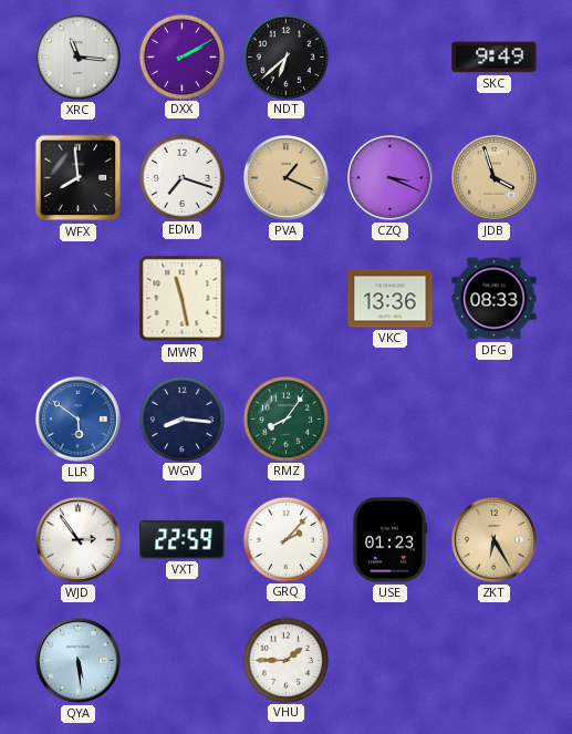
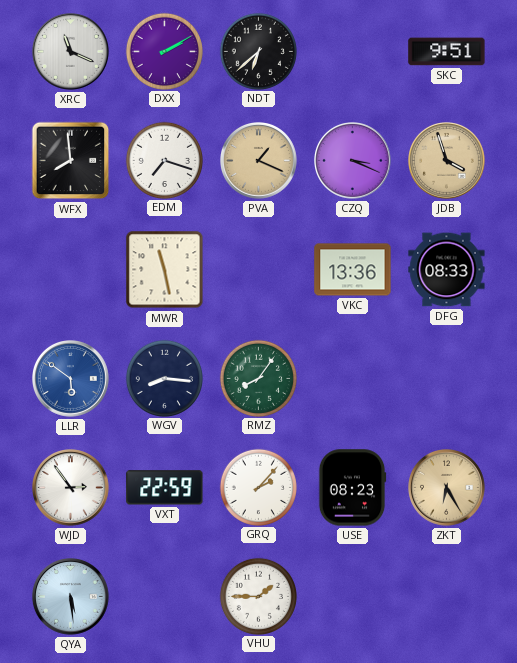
XRC: 11:16 -> 11:19
SKC: 9:49 -> 9:51
USE: 01:23 -> 08:23
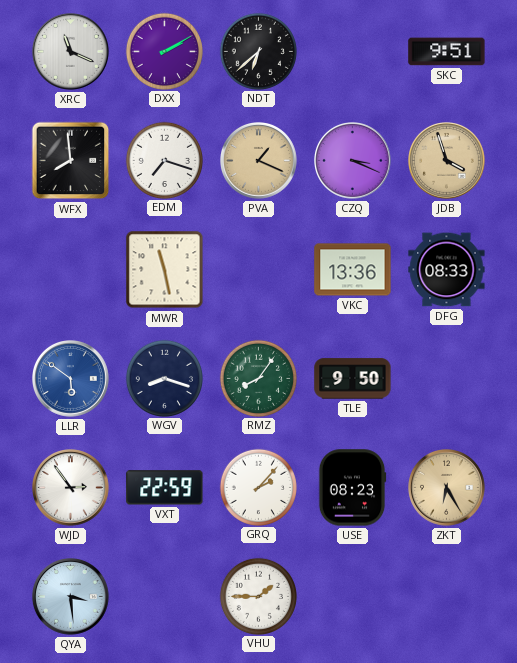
WGV: 8:16 -> 8:18
TLE: none -> 9:50
QYA: 5:29 -> 3:29
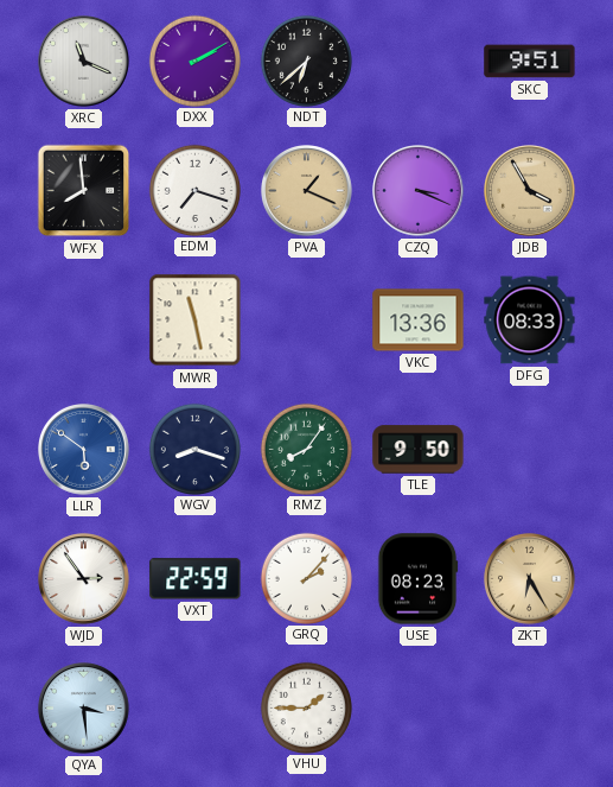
JDB: 3:57 -> 3:55
